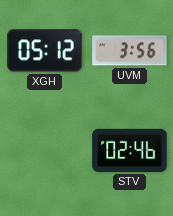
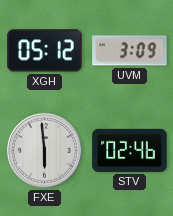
UVM: 3:56 -> 3:09
FXE: none -> 5:59
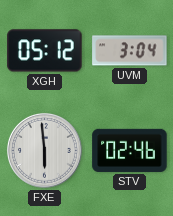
UVM: 3:09 -> 3:04
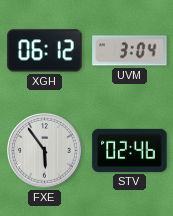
XGH: 05:12 -> 06:12
FXE: 5:59 -> 5:54
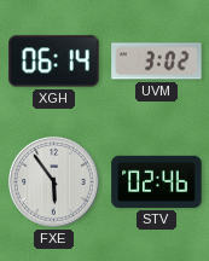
XGH: 06:12 -> 06:14
UVM: 3:04 -> 3:02
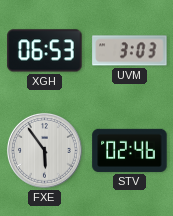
XGH: 06:14 -> 06:53
UVM: 3:02 -> 3:03
